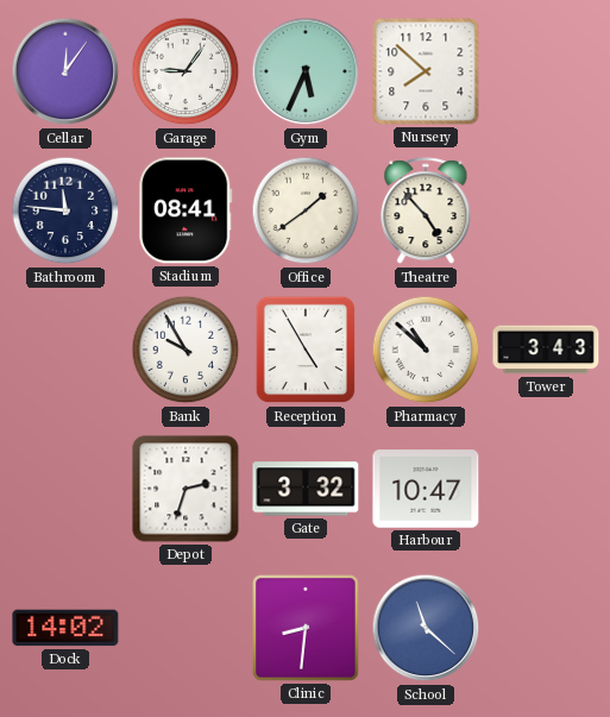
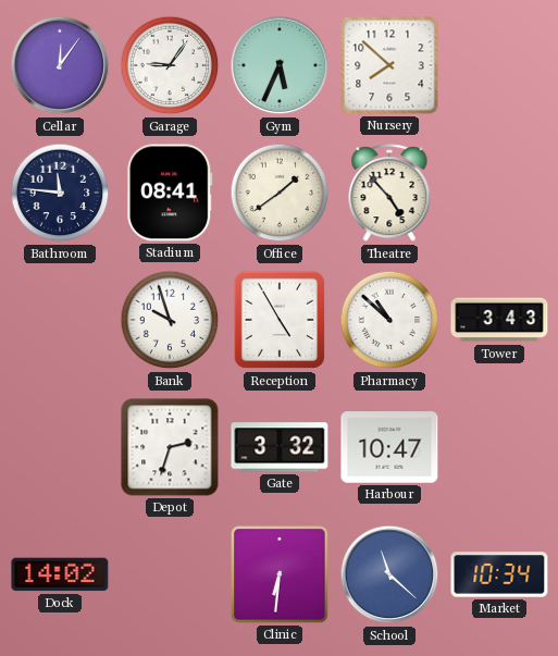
Bank: 9:55 -> 9:57
Clinic: 8:31 -> 6:31
Market: none -> 10:34
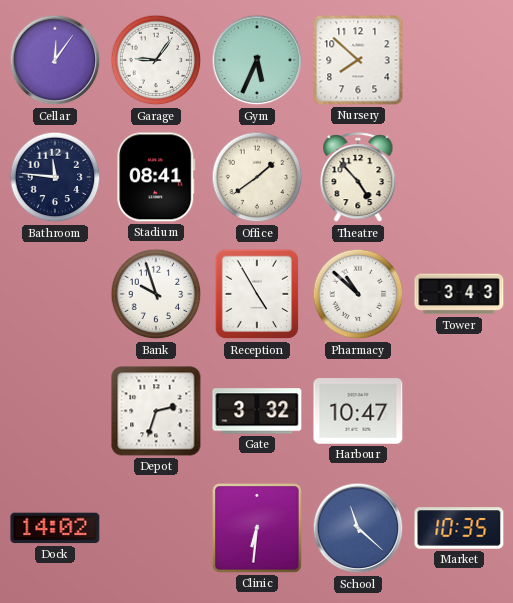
Market: 10:34 -> 10:35
